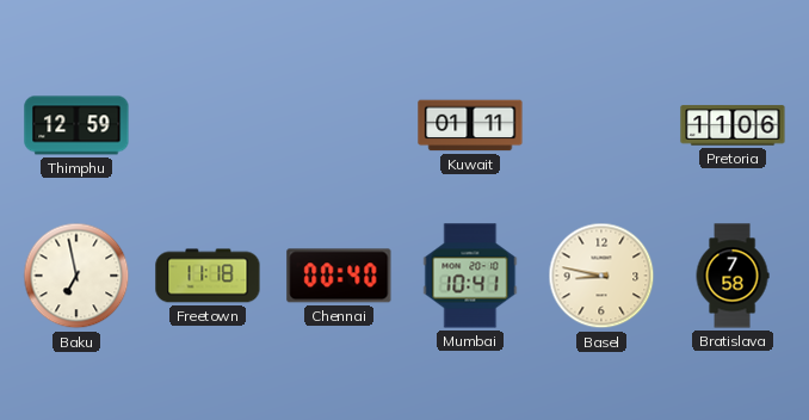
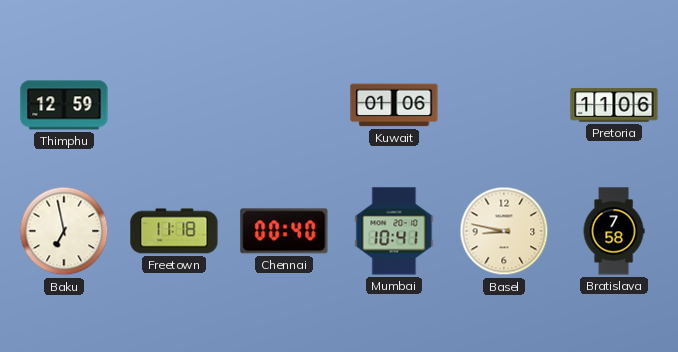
Kuwait: 01:11 -> 01:06
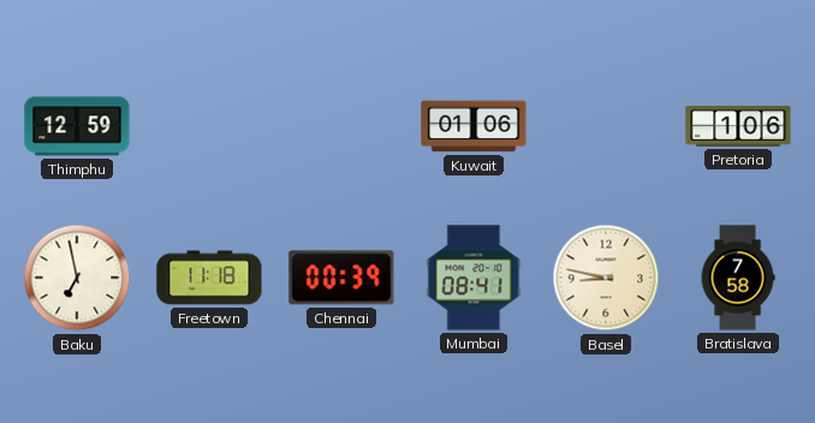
Pretoria: 11:06 -> 1:06
Chennai: 00:40 -> 00:39
Mumbai: 10:41 -> 08:41
